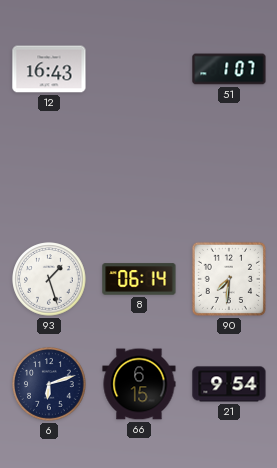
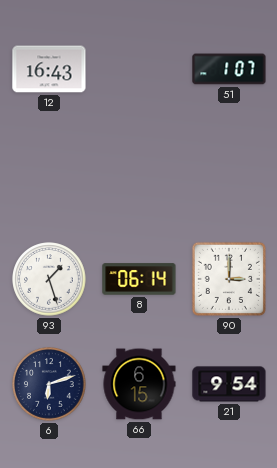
90: 7:31 -> 3:00
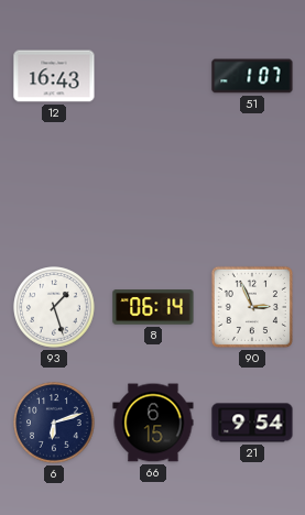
90: 3:00 -> 2:56
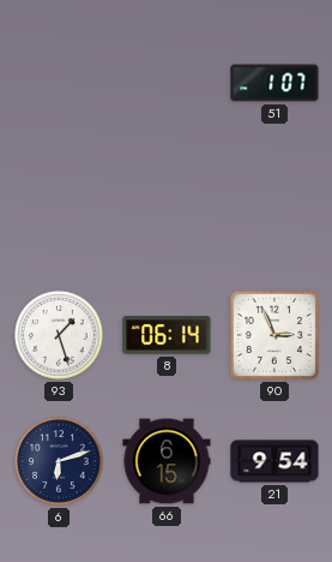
12: 16:43 -> none
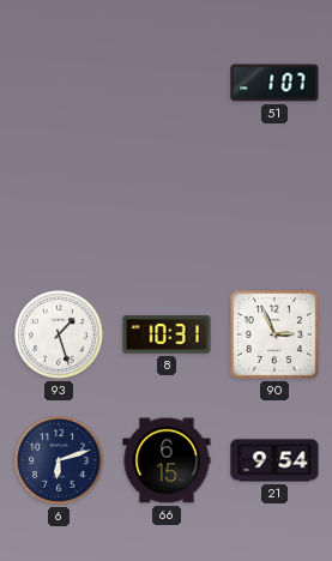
8: 06:14 -> 10:31
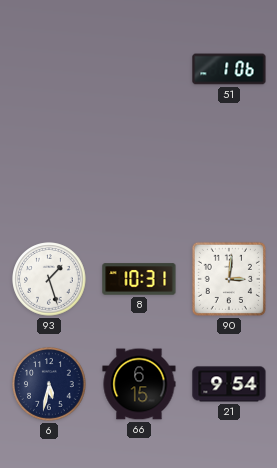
51: 1:07 -> 1:06
90: 2:56 -> 3:01
6: 6:12 -> 5:32
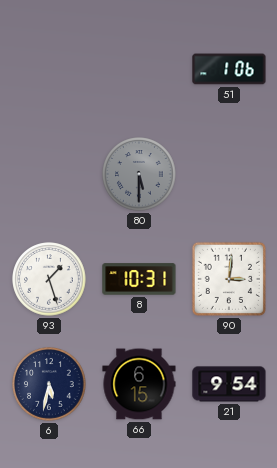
80: none -> 5:30
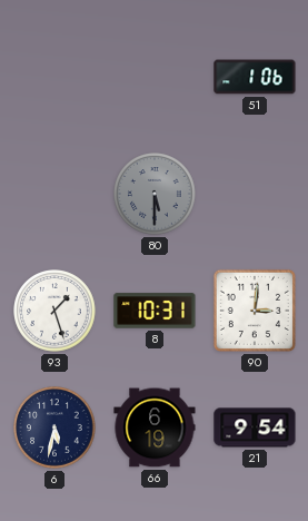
66: 6:15 -> 6:19
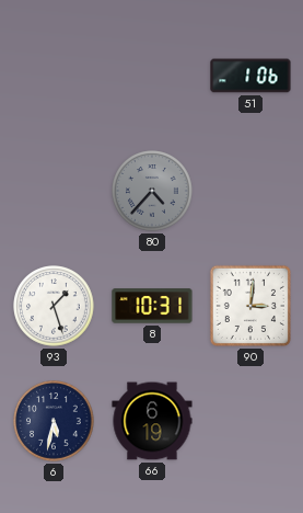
80: 5:30 -> 4:37
21: 9:54 -> none
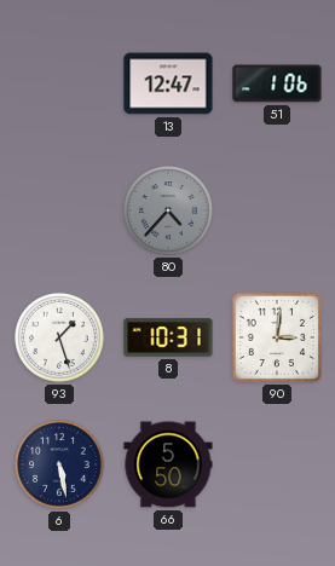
13: none -> 12:47
6: 5:32 -> 5:28
66: 6:19 -> 5:50
